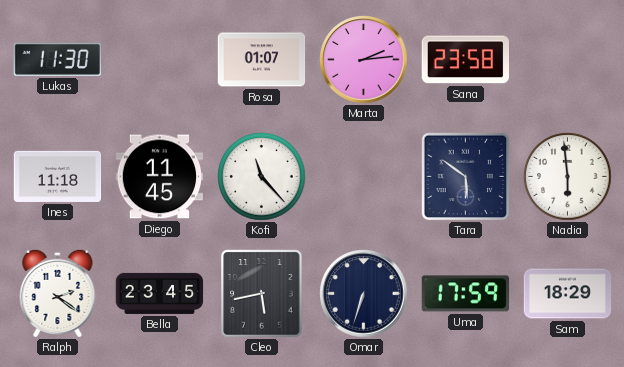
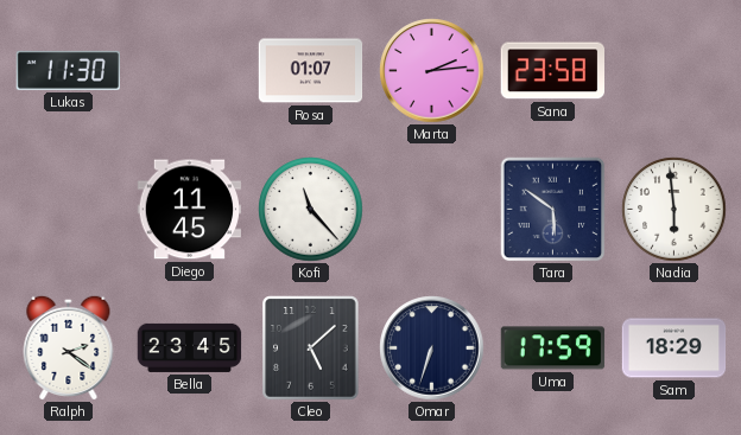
Ines: 11:18 -> none
Cleo: 5:43 -> 5:08
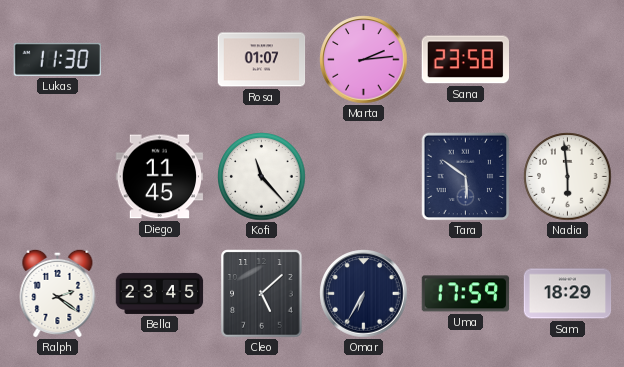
Omar: 6:33 -> 6:35
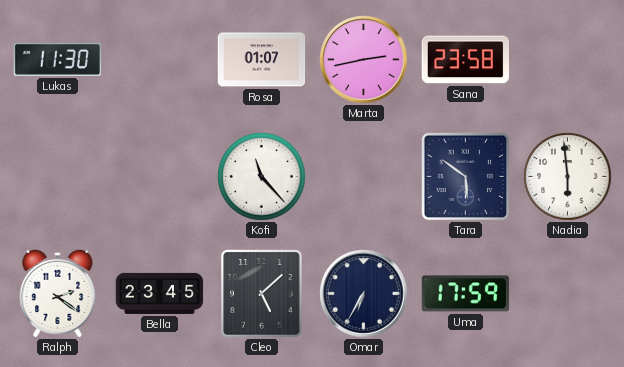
Marta: 2:14 -> 2:43
Diego: 11:45 -> none
Sam: 18:29 -> none
